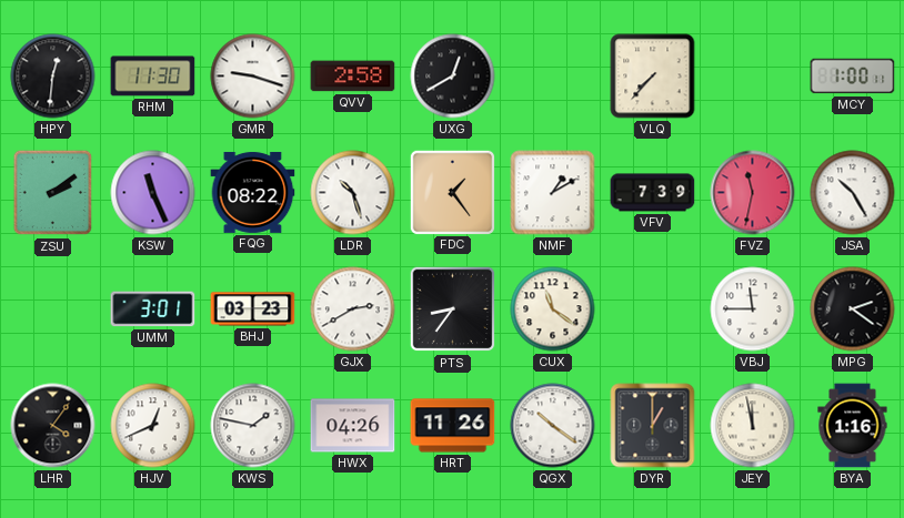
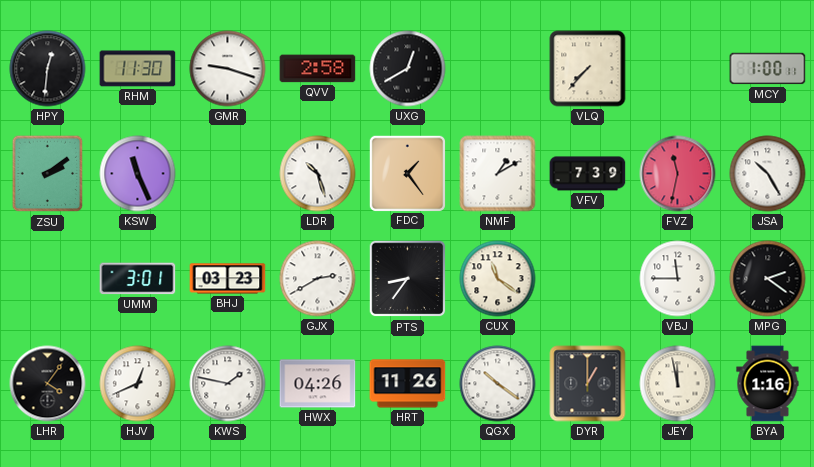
FQG: 08:22 -> none
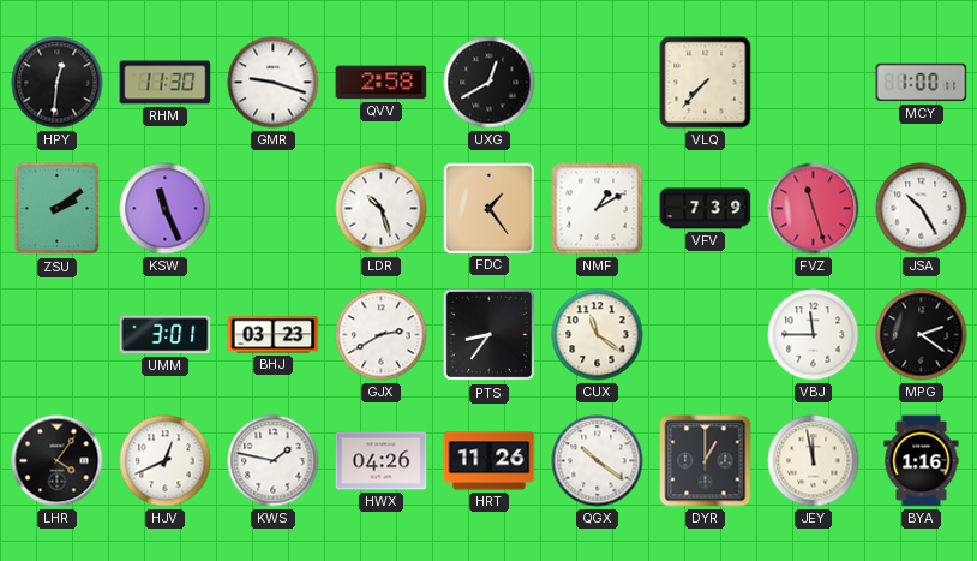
FVZ: 11:32 -> 11:27
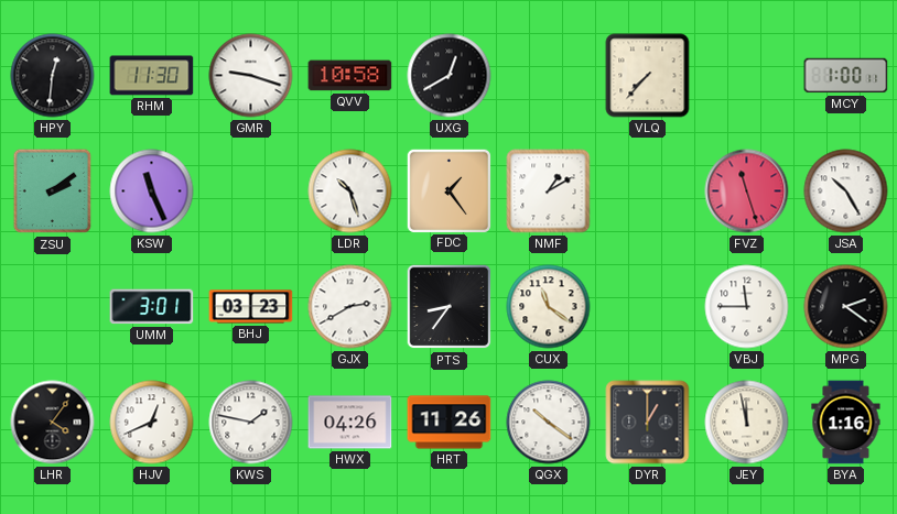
QVV: 2:58 -> 10:58
VFV: 7:39 -> none
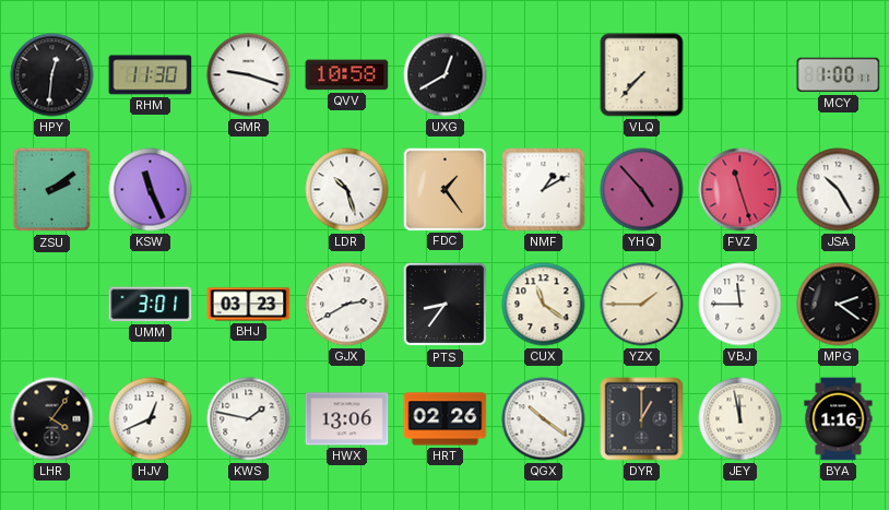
YHQ: none -> 4:53
YZX: none -> 1:45
HWX: 04:26 -> 13:06
HRT: 11:26 -> 02:26
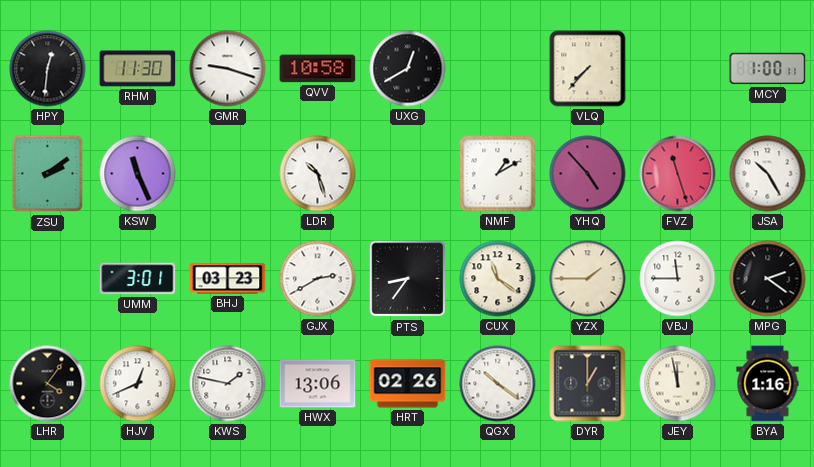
FDC: 1:24 -> none
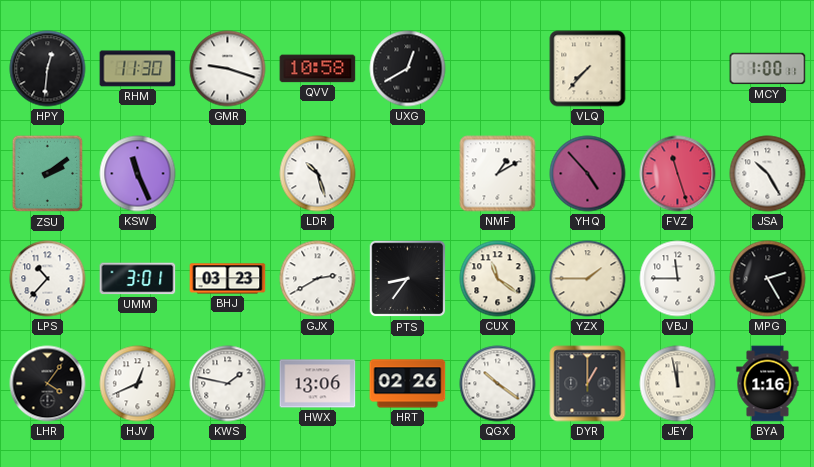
LPS: none -> 10:37
MPG: 2:21 -> 2:25
